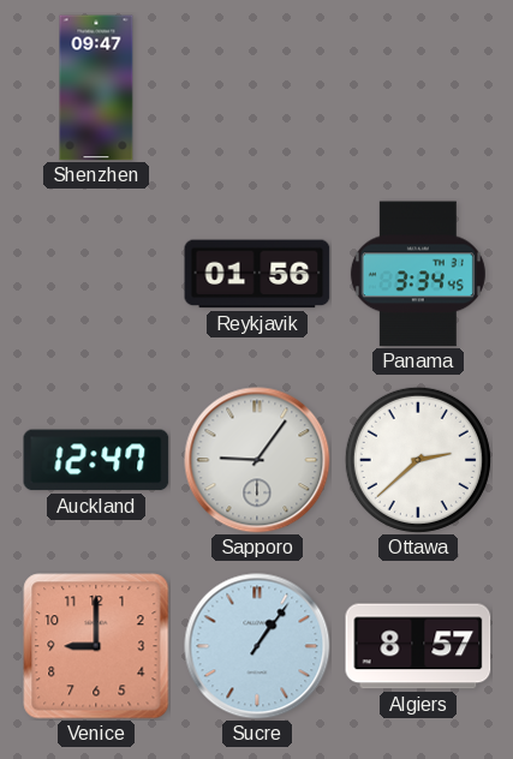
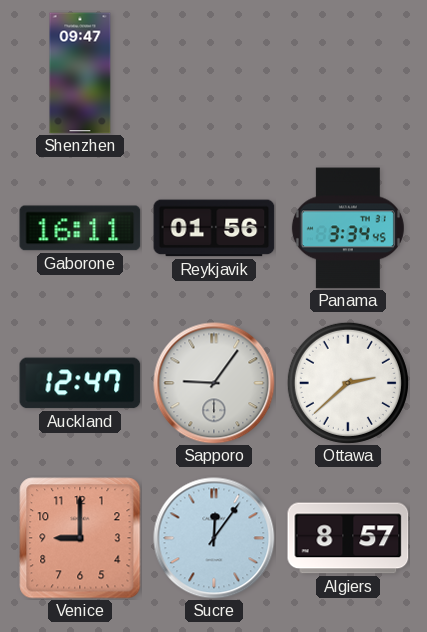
Gaborone: none -> 16:11
Sucre: 1:06 -> 12:06
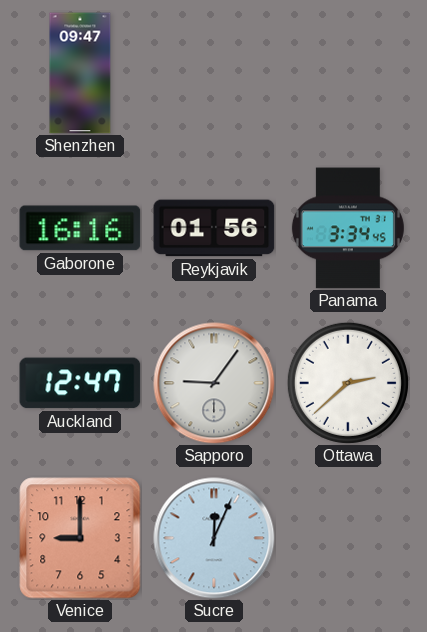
Gaborone: 16:11 -> 16:16
Sucre: 12:06 -> 12:04
Algiers: 8:57 -> none
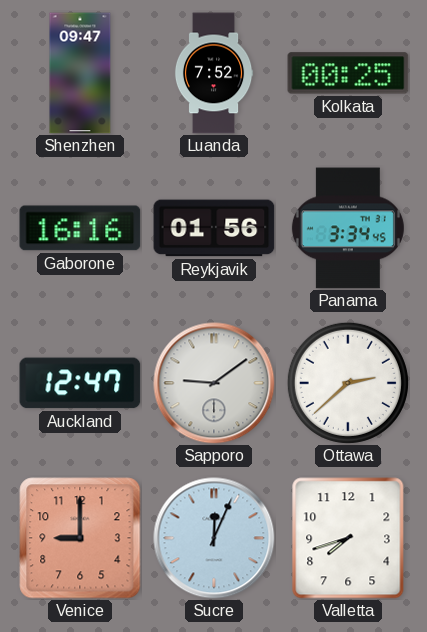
Luanda: none -> 7:52
Kolkata: none -> 00:25
Sapporo: 9:06 -> 9:09
Valletta: none -> 7:42
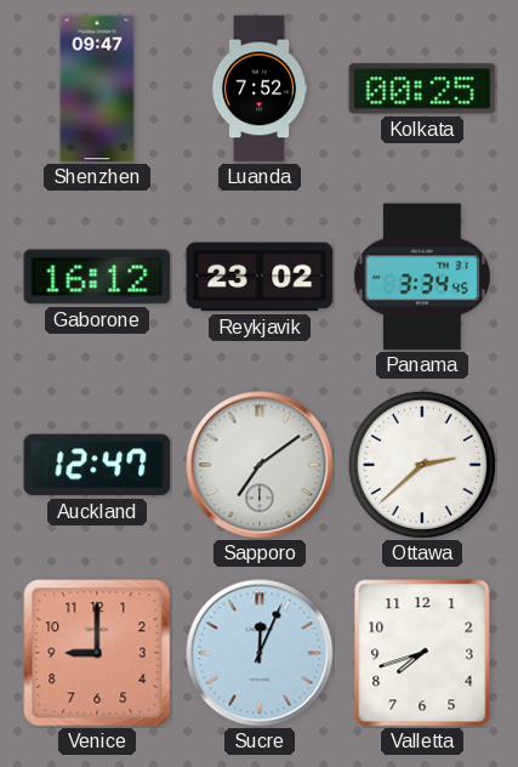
Gaborone: 16:16 -> 16:12
Reykjavik: 01:56 -> 23:02
Sapporo: 9:09 -> 7:09
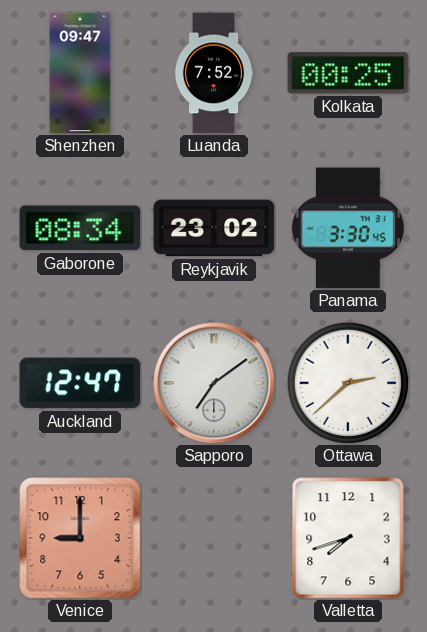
Gaborone: 16:12 -> 08:34
Panama: 3:34 -> 3:30
Sucre: 12:04 -> none
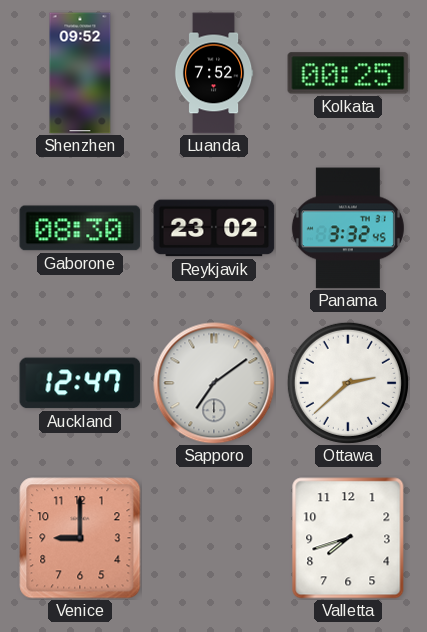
Shenzhen: 09:47 -> 09:52
Gaborone: 08:34 -> 08:30
Panama: 3:30 -> 3:32
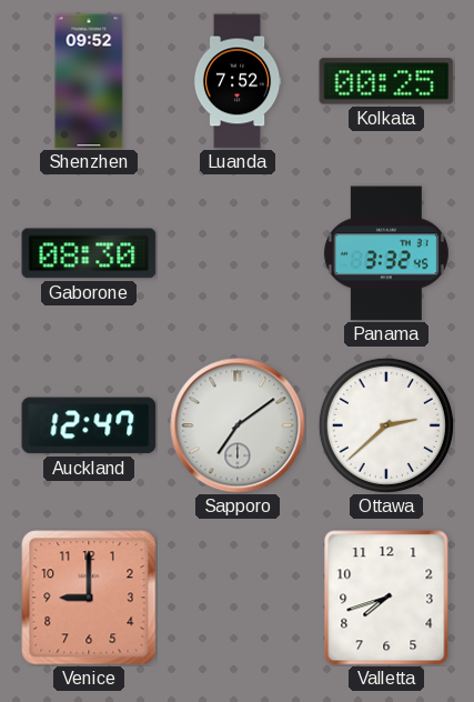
Reykjavik: 23:02 -> none
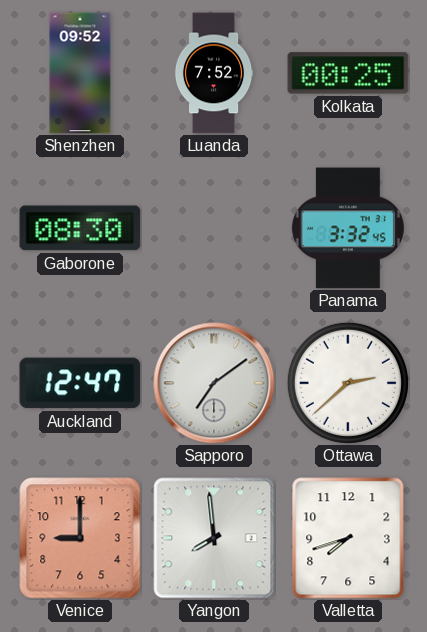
Yangon: none -> 7:59
